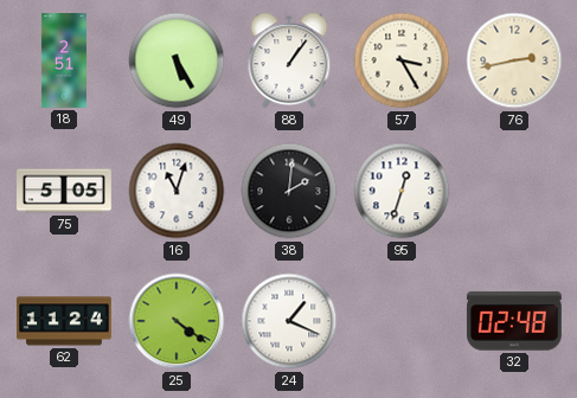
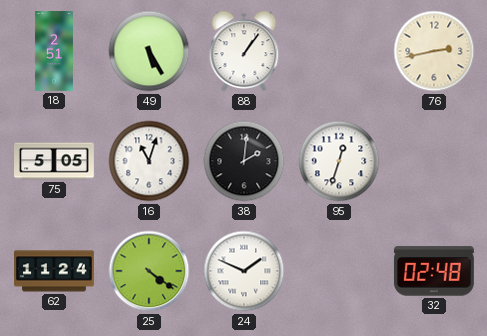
57: 3:25 -> none
24: 1:19 -> 1:49
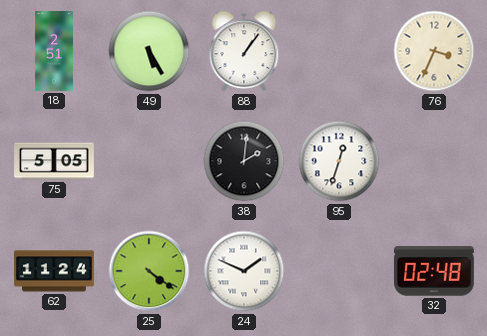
76: 2:43 -> 3:34
16: 11:03 -> none
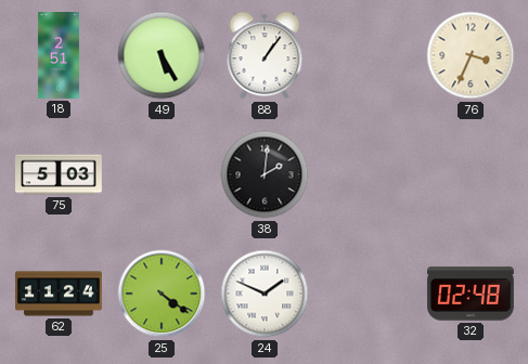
75: 5:05 -> 5:03
95: 12:33 -> none
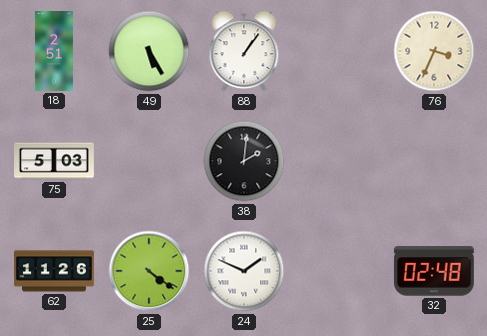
62: 11:24 -> 11:26
